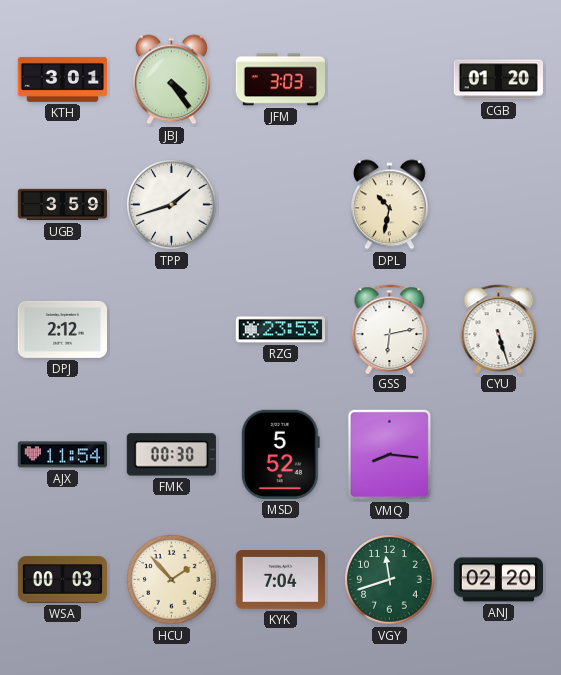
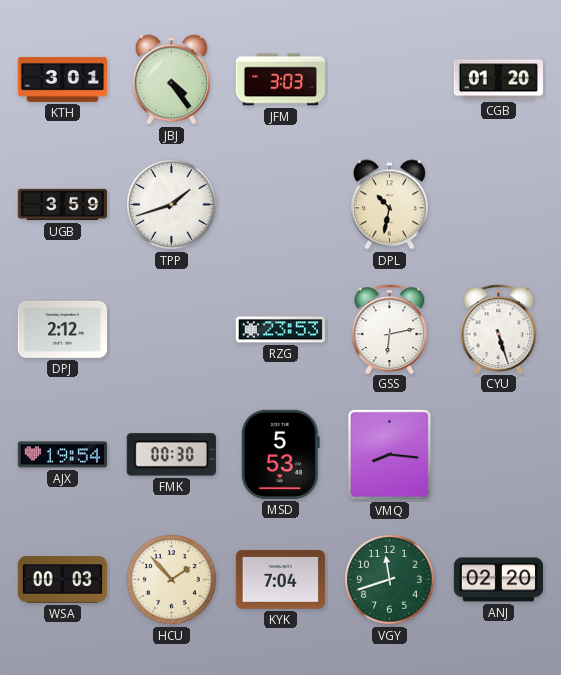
AJX: 11:54 -> 19:54
MSD: 5:52 -> 5:53
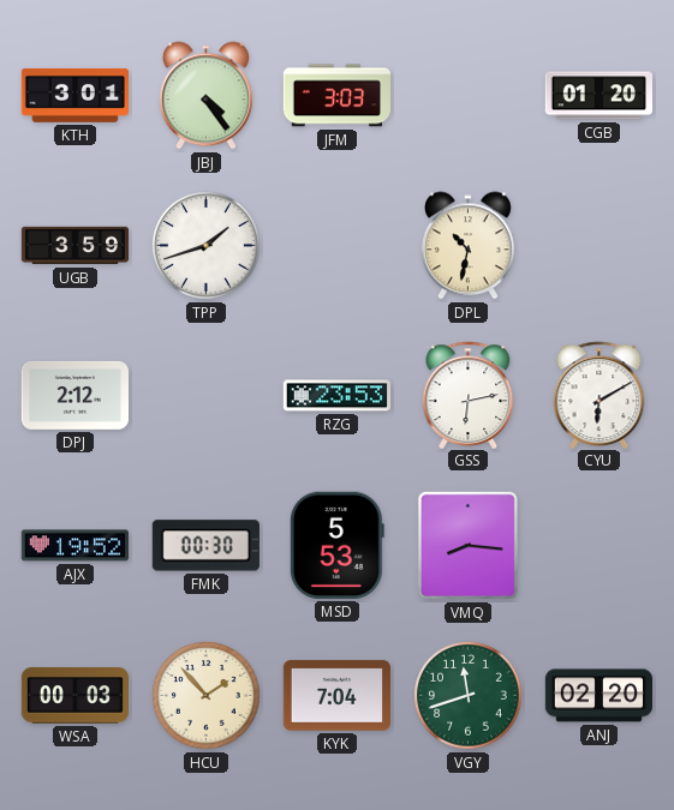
CYU: 5:27 -> 6:10
AJX: 19:54 -> 19:52
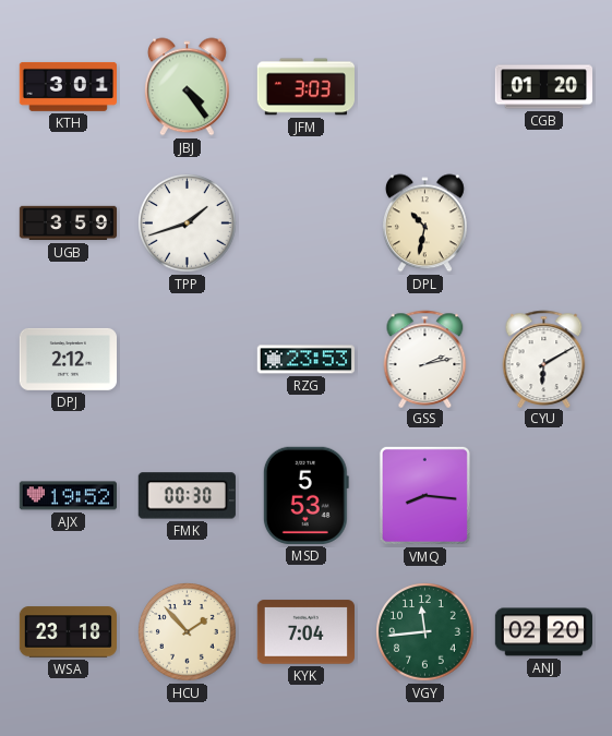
GSS: 6:13 -> 2:13
WSA: 00:03 -> 23:18
VGY: 11:42 -> 11:44
